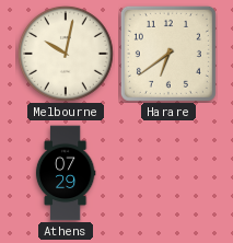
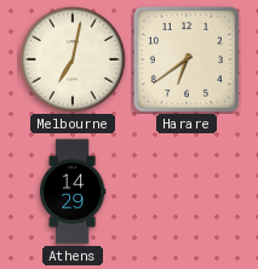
Melbourne: 10:02 -> 7:02
Athens: 07:29 -> 14:29
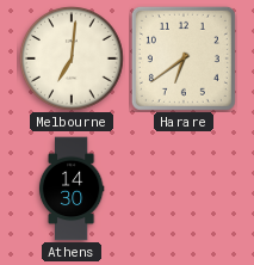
Melbourne: 7:02 -> 7:01
Athens: 14:29 -> 14:30
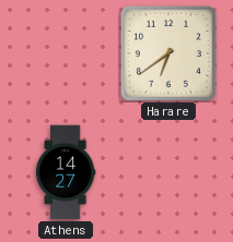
Melbourne: 7:01 -> none
Athens: 14:30 -> 14:27
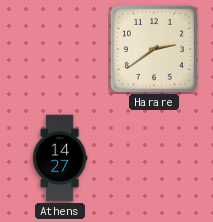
Harare: 6:39 -> 2:39
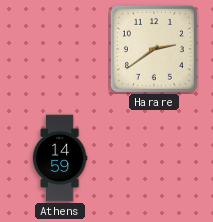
Athens: 14:27 -> 14:59
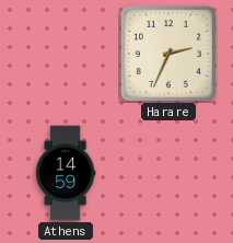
Harare: 2:39 -> 2:34
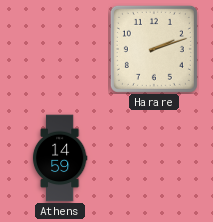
Harare: 2:34 -> 2:12
